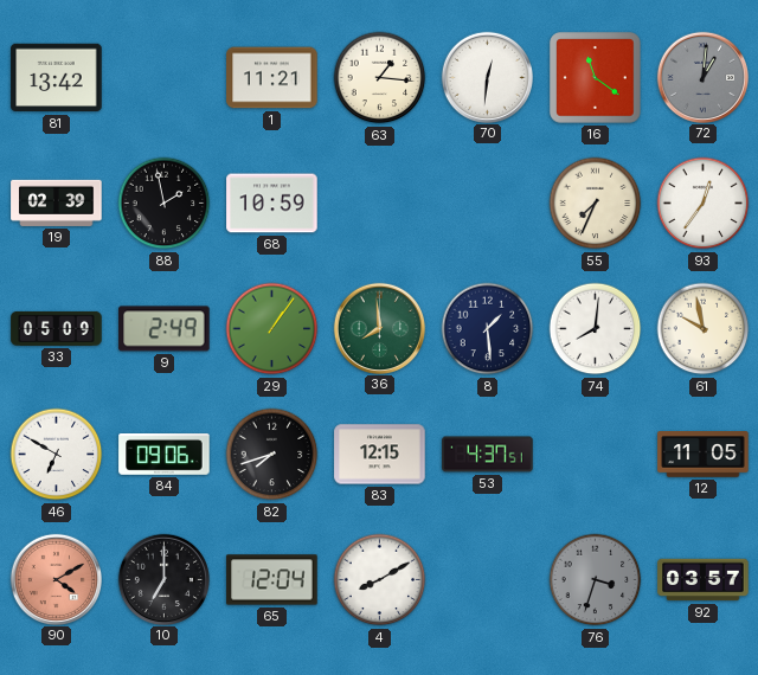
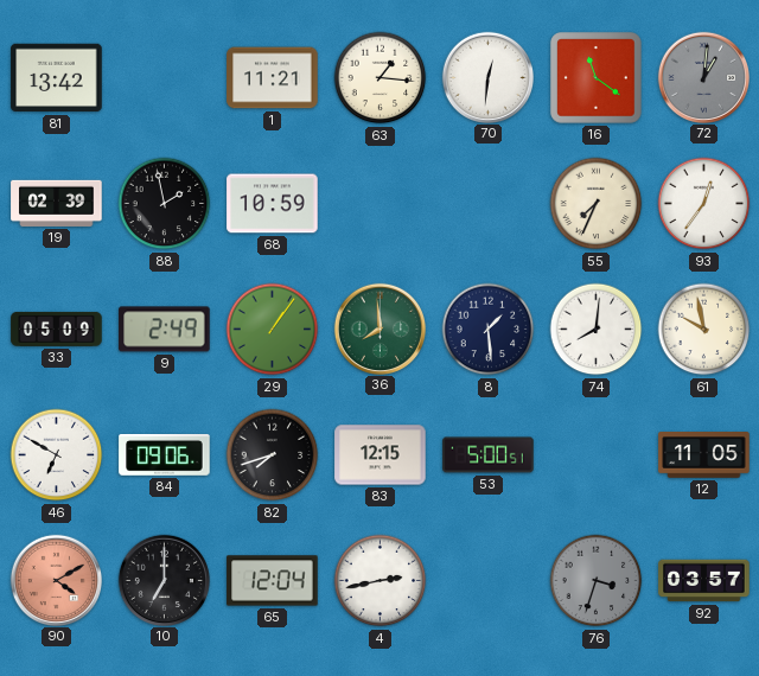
53: 4:37 -> 5:00
4: 8:10 -> 2:43
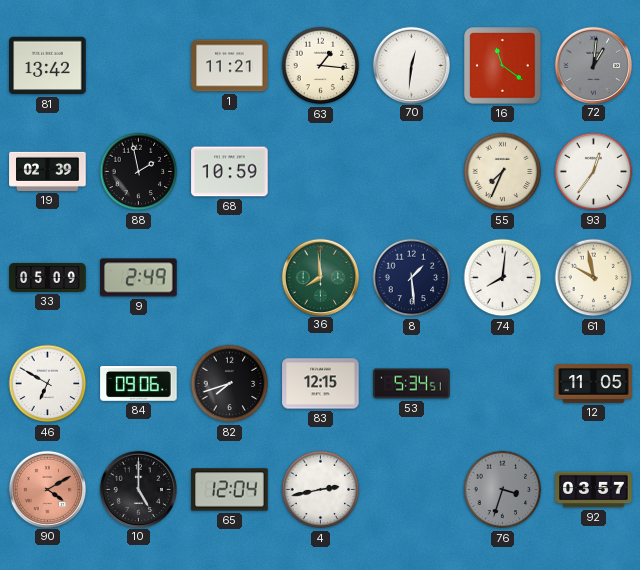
29: 1:06 -> none
53: 5:00 -> 5:34
10: 7:00 -> 5:00
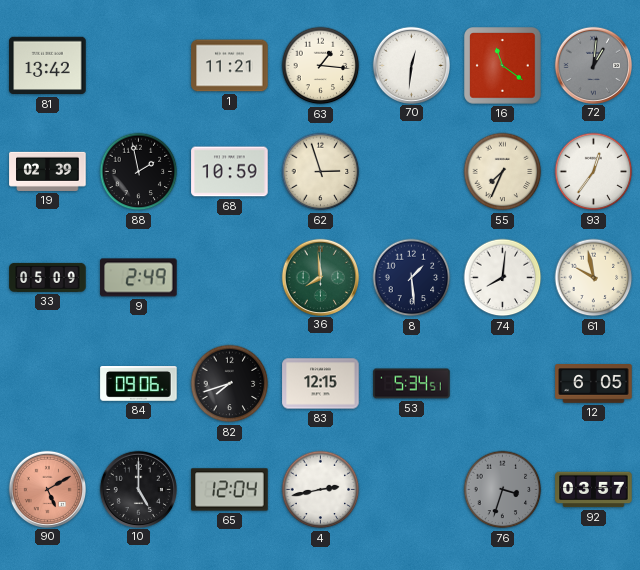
62: none -> 2:57
46: 6:50 -> none
12: 11:05 -> 6:05
90: 4:10 -> 5:10
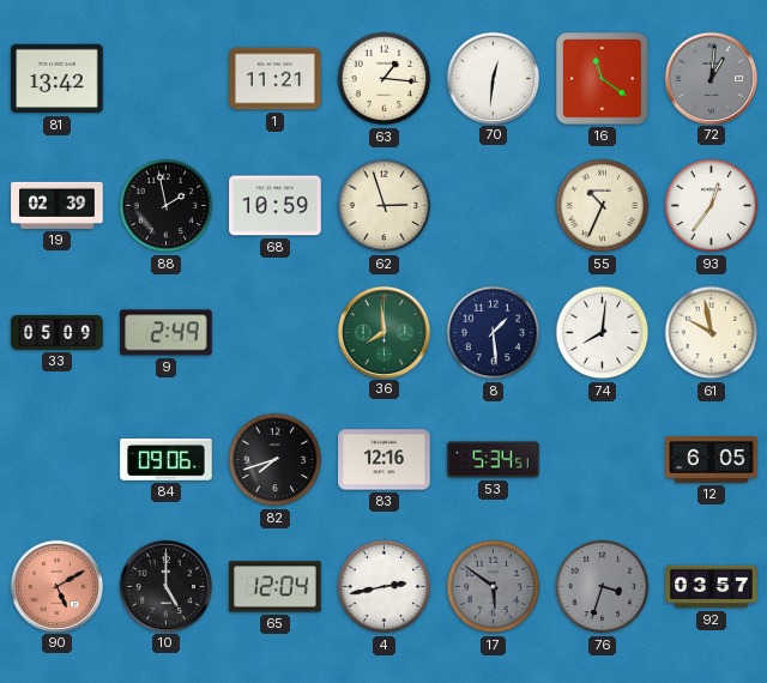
55: 7:34 -> 10:34
83: 12:15 -> 12:16
17: none -> 5:51
